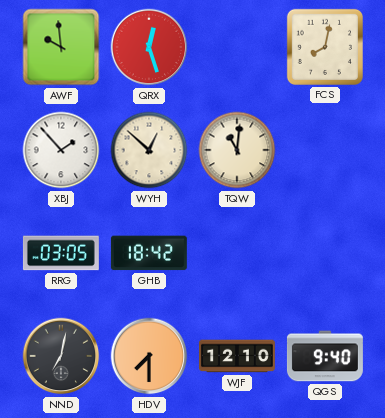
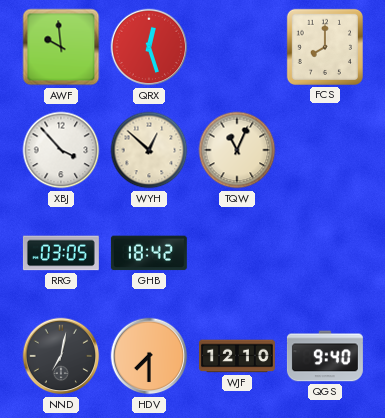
FCS: 8:02 -> 8:00
XBJ: 1:53 -> 3:53
TQW: 11:01 -> 11:04
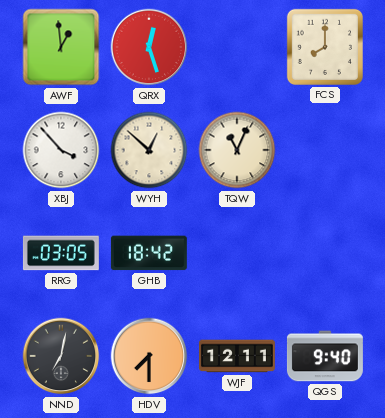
AWF: 9:59 -> 12:59
WJF: 12:10 -> 12:11
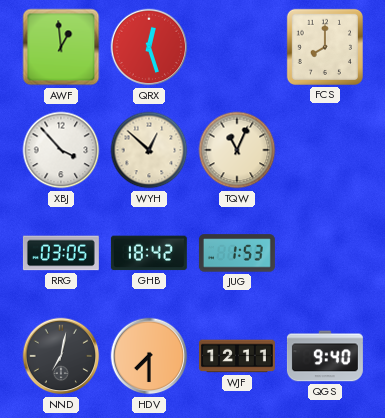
JUG: none -> 1:53
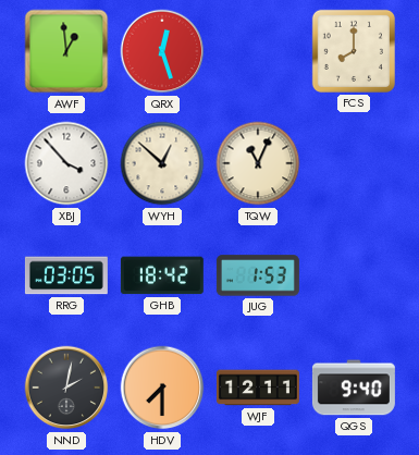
NND: 7:02 -> 2:02
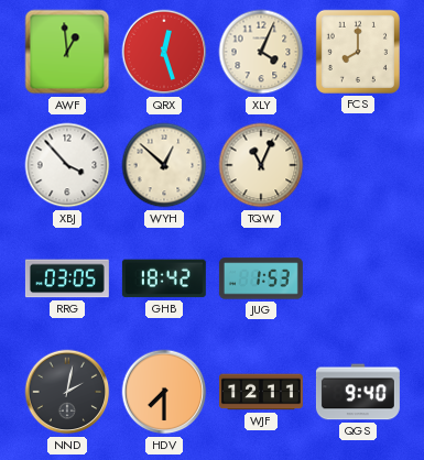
XLY: none -> 4:04
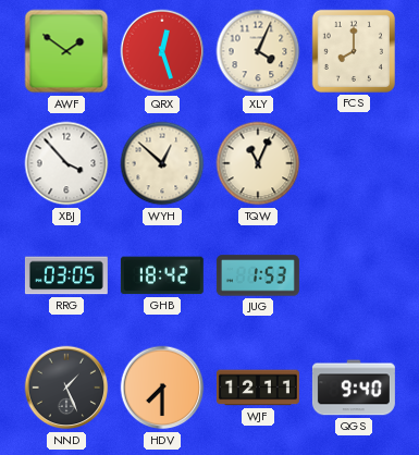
AWF: 12:59 -> 1:51
NND: 2:02 -> 1:26
